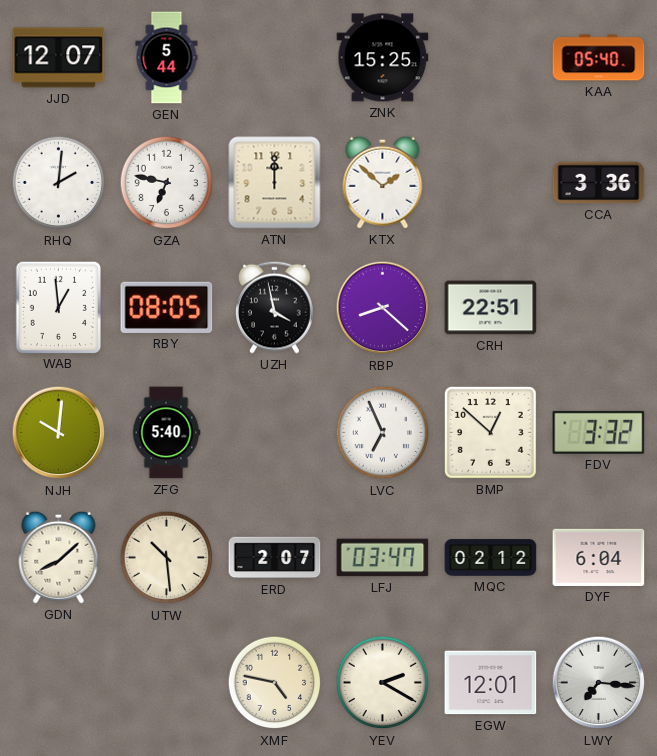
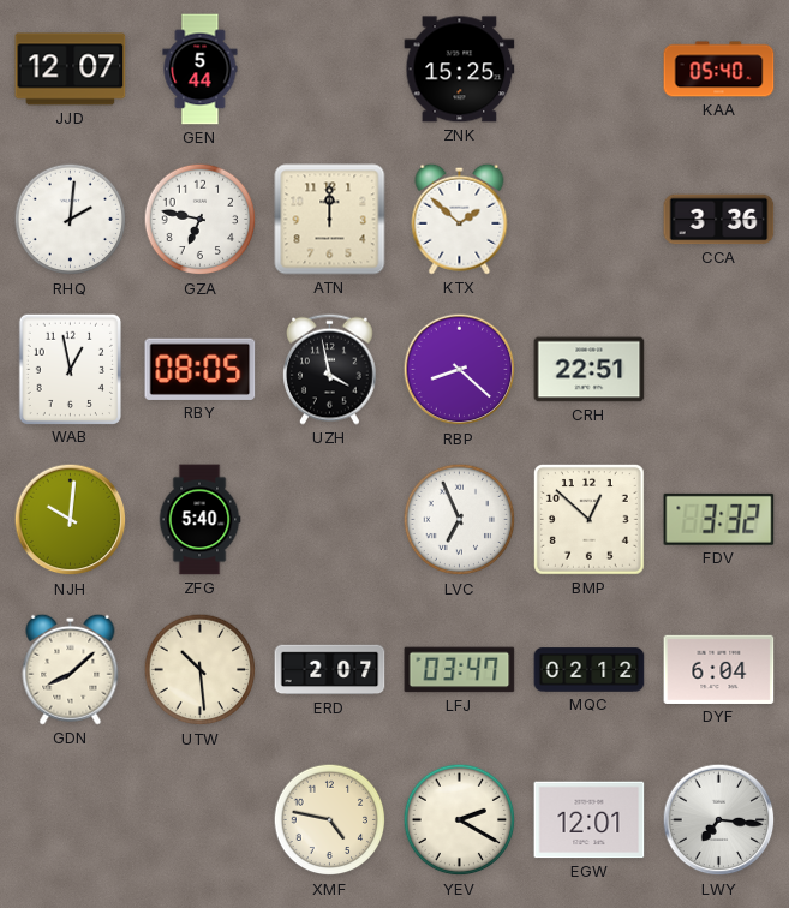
WAB: 12:59 -> 12:58
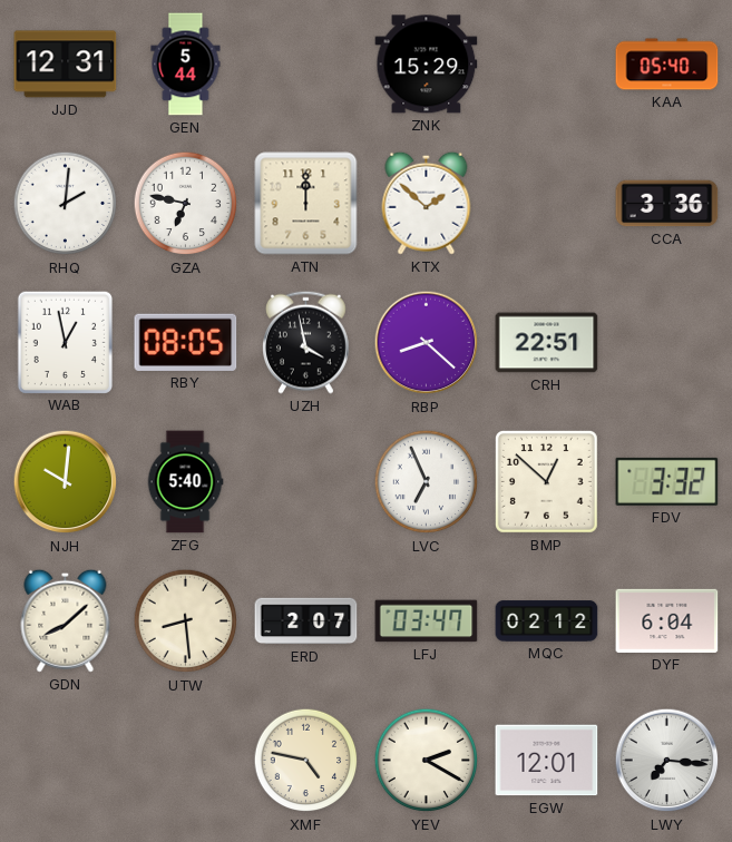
JJD: 12:07 -> 12:31
ZNK: 15:25 -> 15:29
UTW: 10:29 -> 8:29
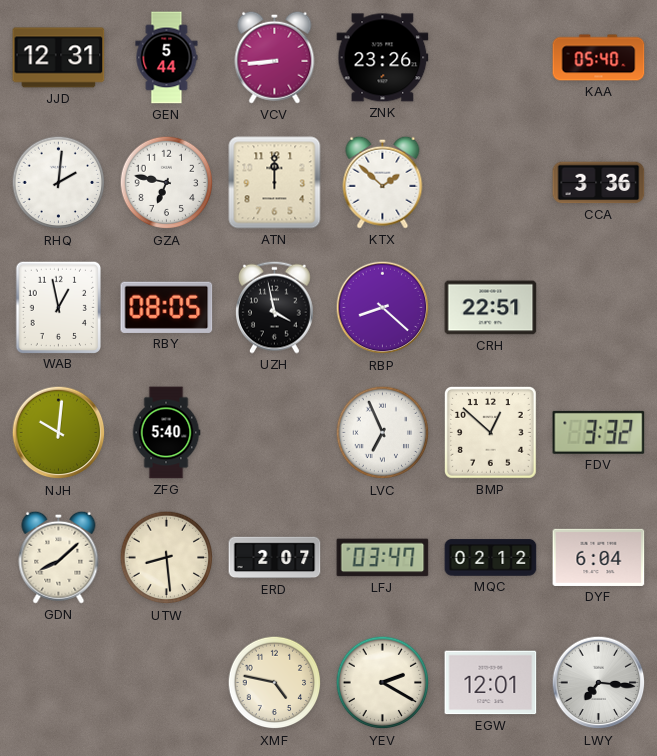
VCV: none -> 8:44
ZNK: 15:29 -> 23:26
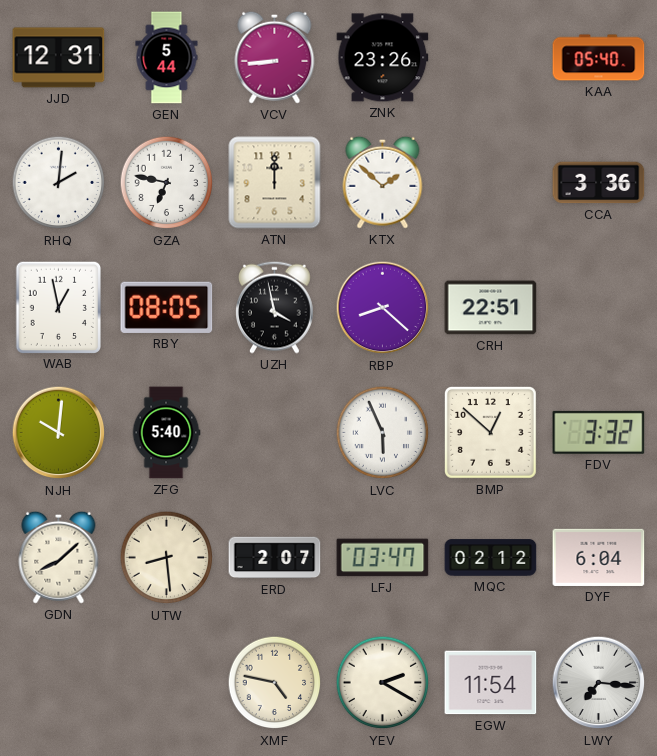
LVC: 6:56 -> 5:56
EGW: 12:01 -> 11:54
